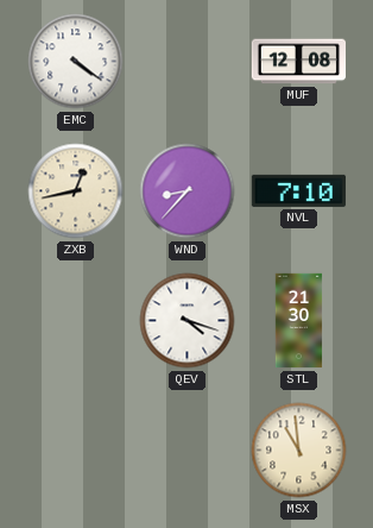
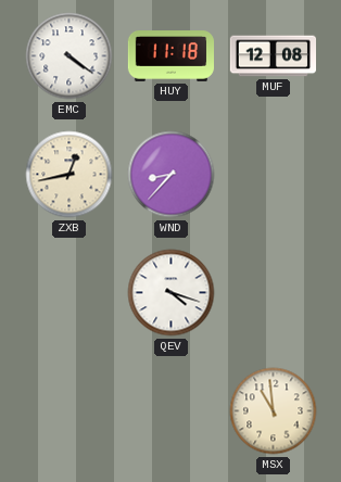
HUY: none -> 11:18
NVL: 7:10 -> none
STL: 21:30 -> none
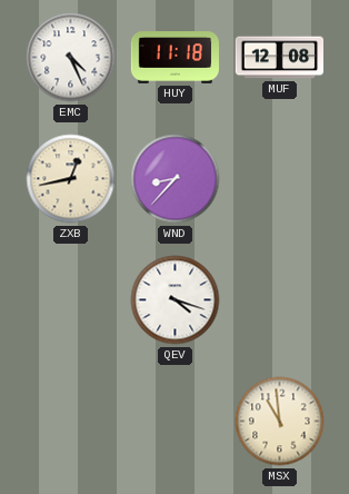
EMC: 4:21 -> 4:26
